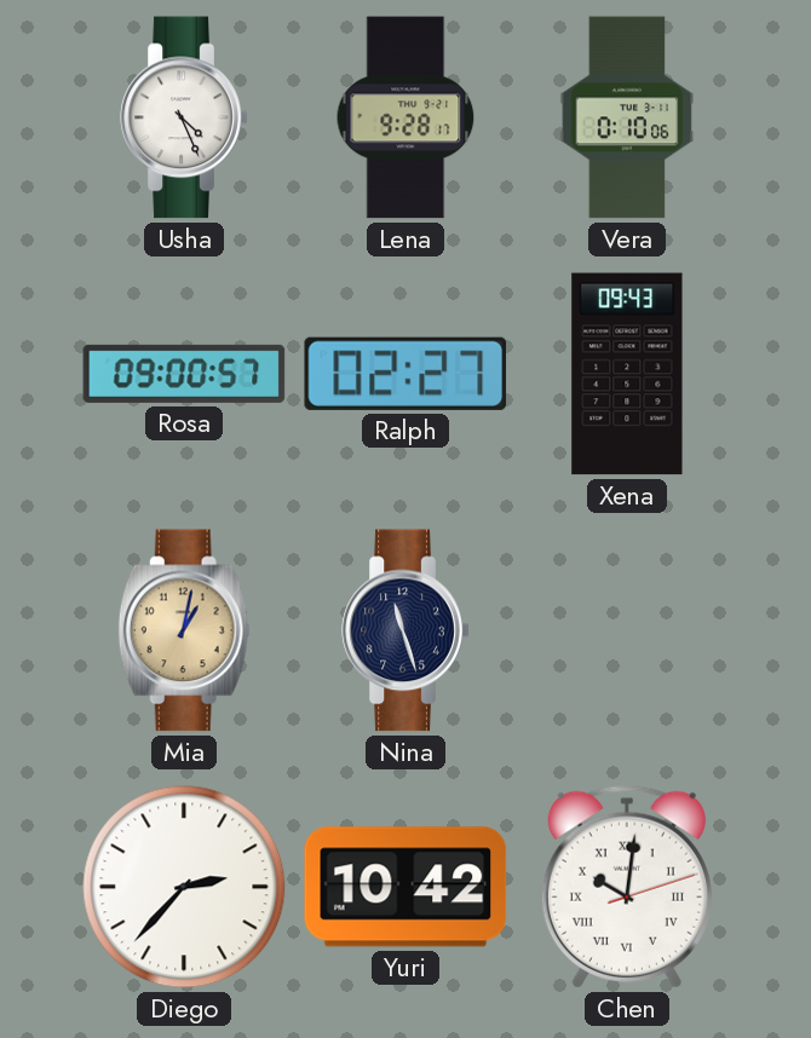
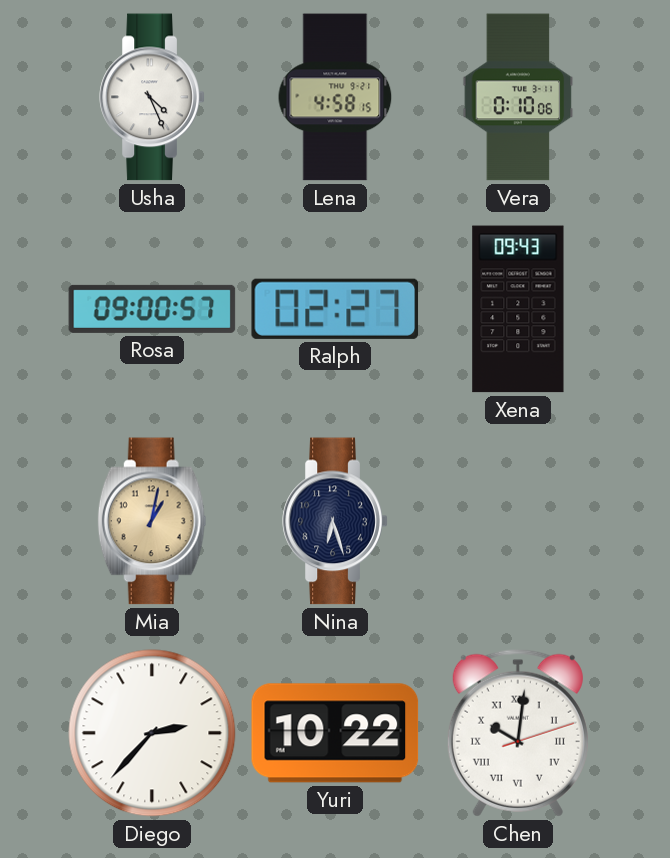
Lena: 9:28 -> 4:58
Nina: 11:27 -> 6:27
Yuri: 10:42 -> 10:22
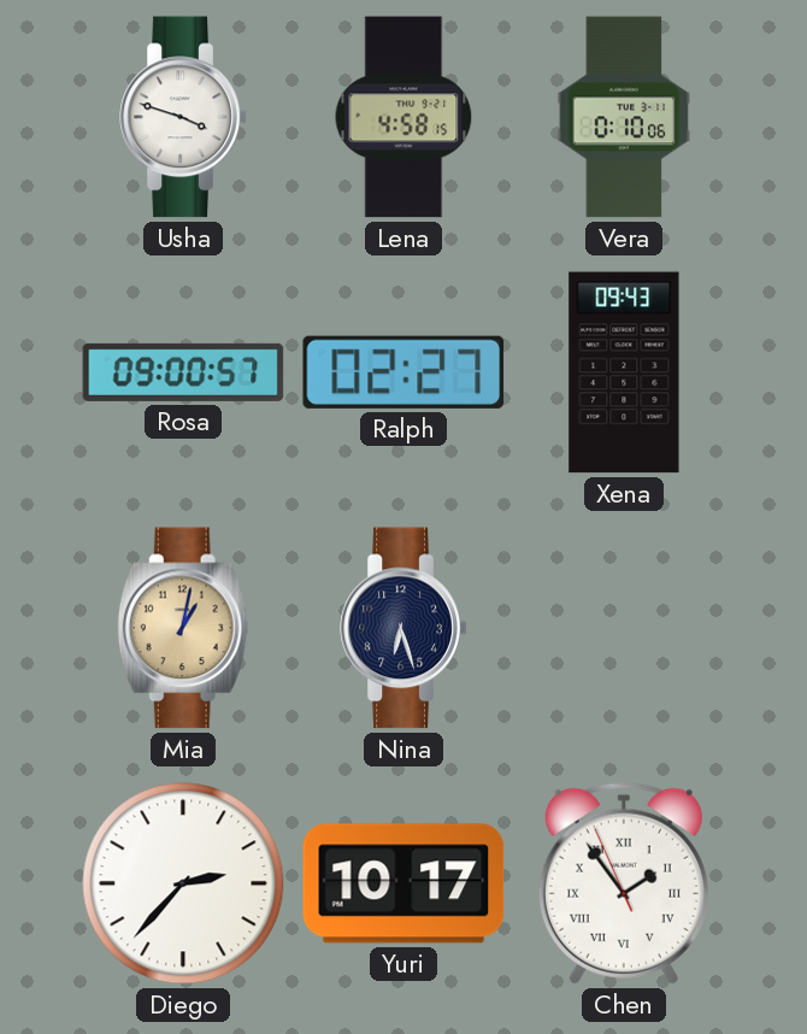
Usha: 4:26 -> 3:48
Yuri: 10:22 -> 10:17
Chen: 10:01 -> 1:53
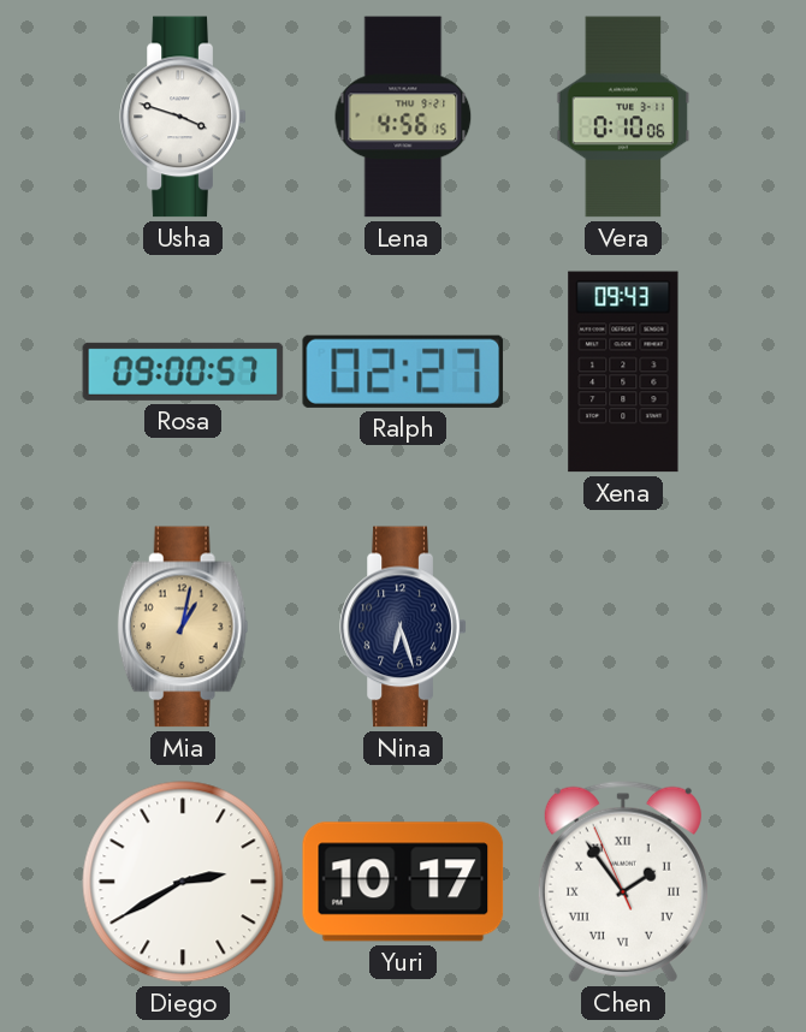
Lena: 4:58 -> 4:56
Diego: 2:37 -> 2:40
